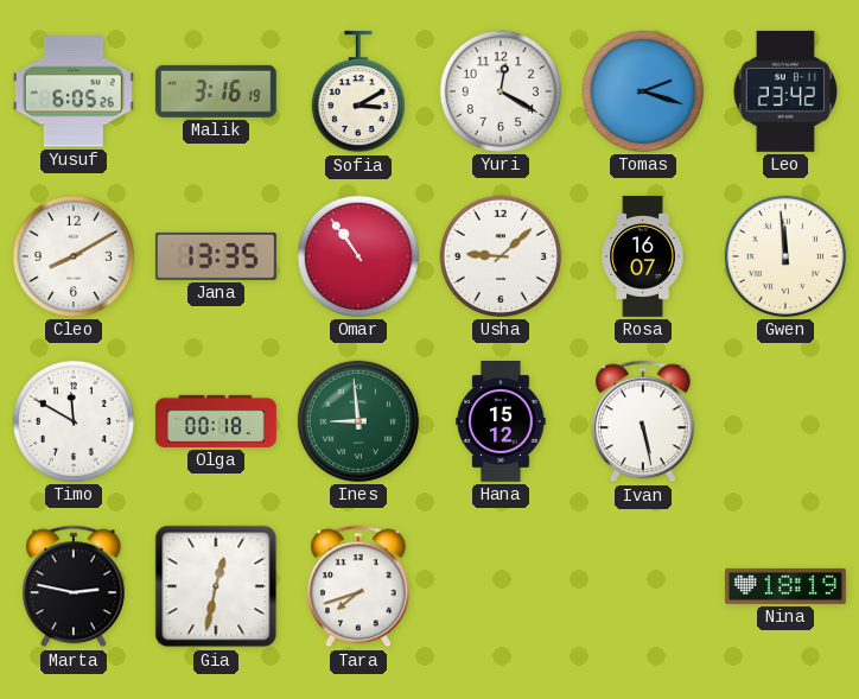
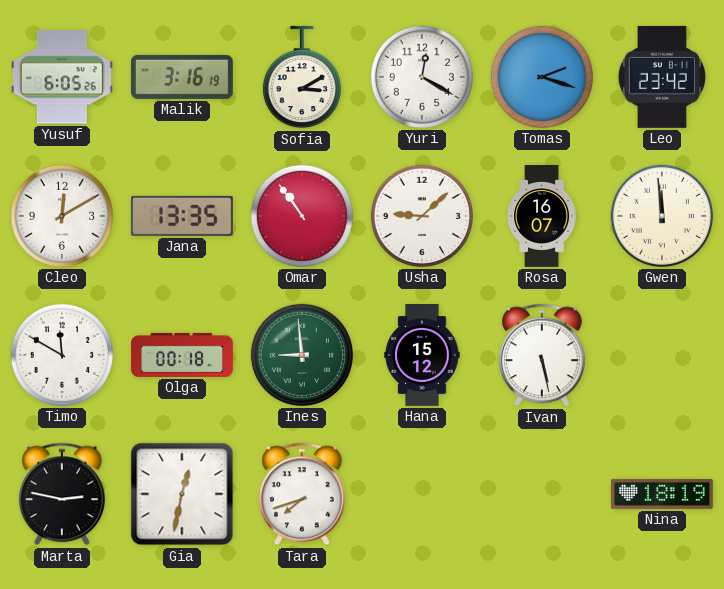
Cleo: 8:10 -> 12:10
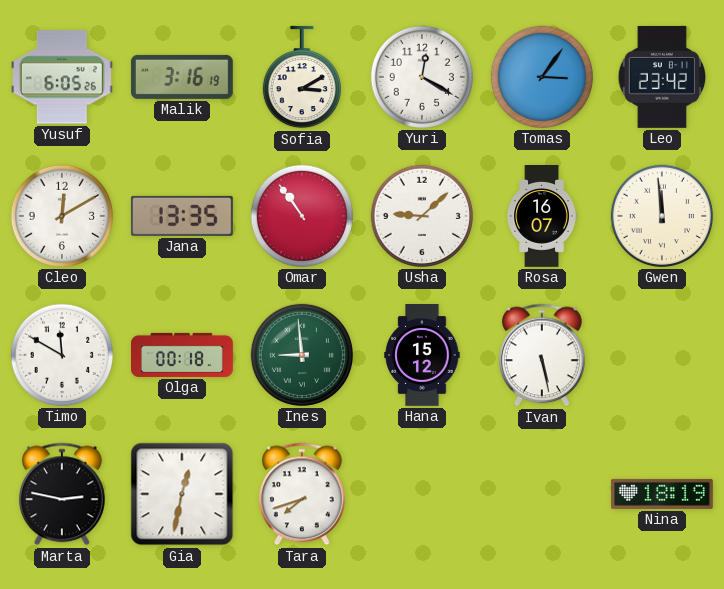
Tomas: 2:18 -> 3:06
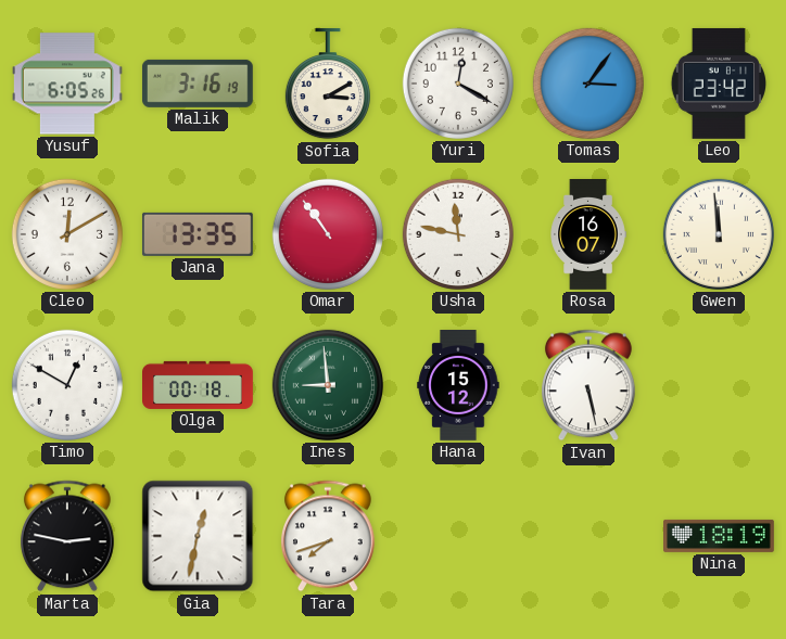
Usha: 9:08 -> 11:47
Timo: 11:50 -> 12:50
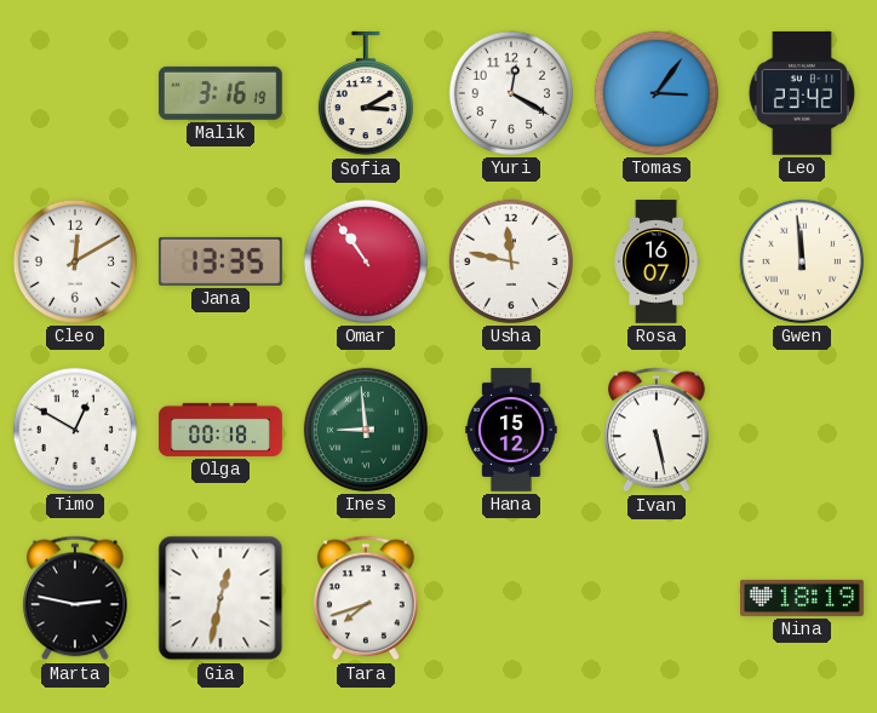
Yusuf: 6:05 -> none
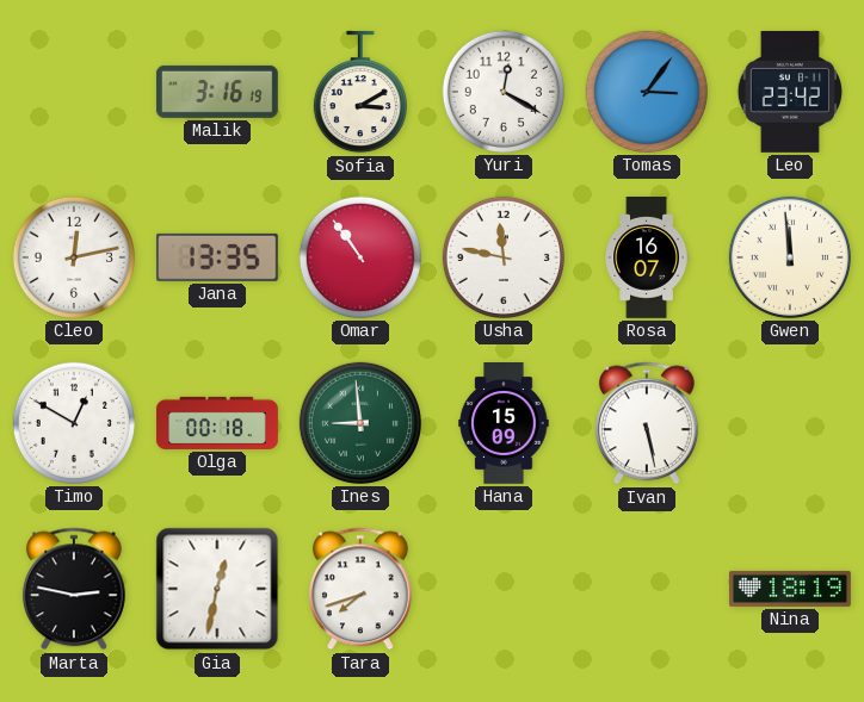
Cleo: 12:10 -> 12:13
Hana: 15:12 -> 15:09
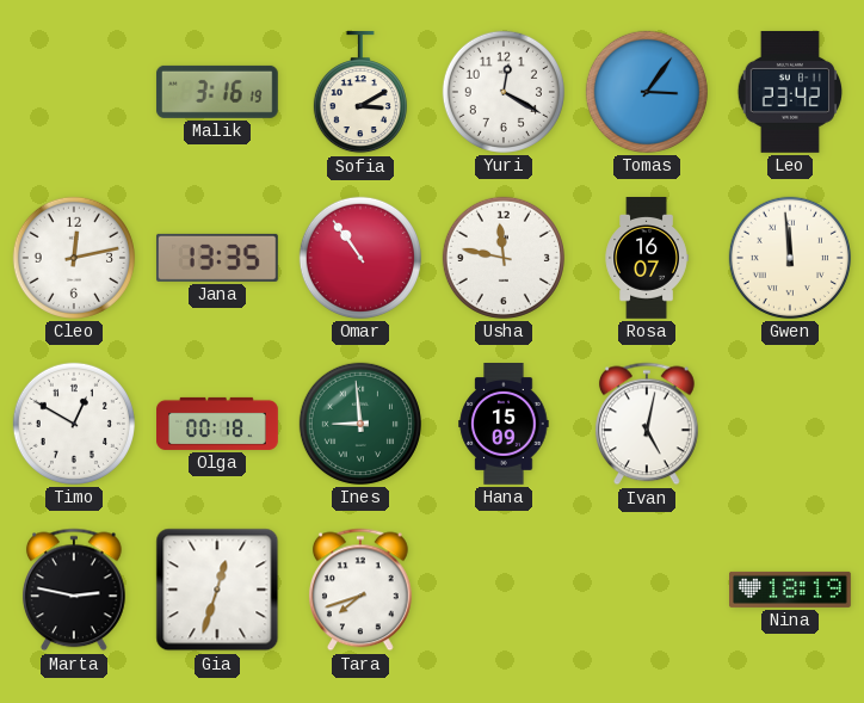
Ivan: 5:28 -> 5:02
Gia: 12:32 -> 12:33
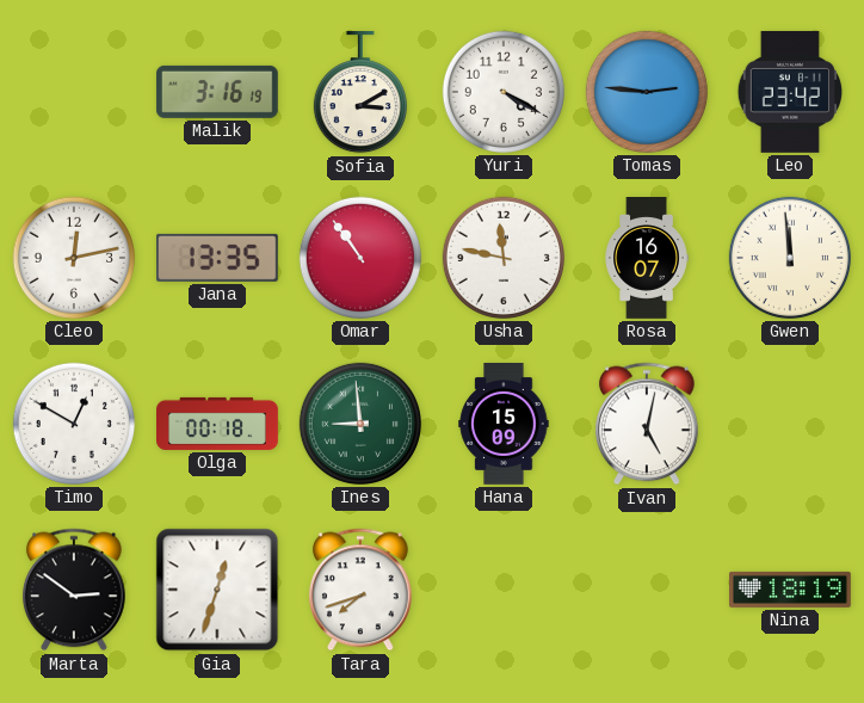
Yuri: 12:20 -> 4:20
Tomas: 3:06 -> 2:46
Marta: 2:47 -> 2:51
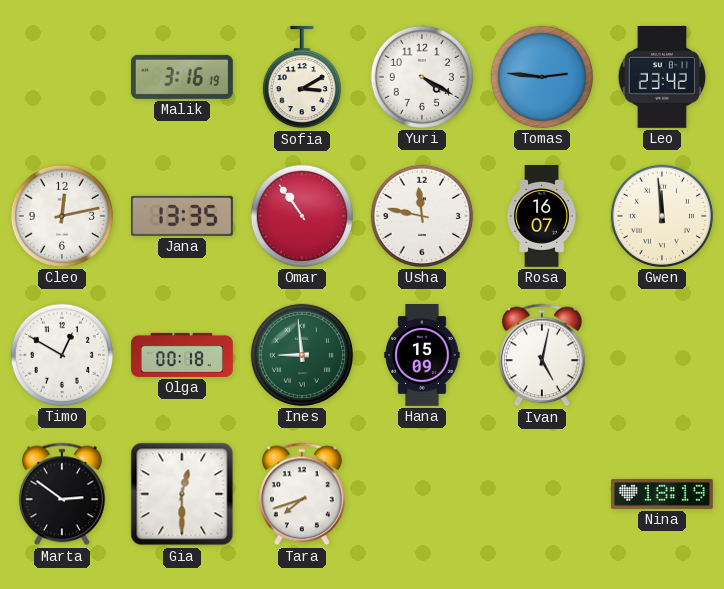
Gia: 12:33 -> 12:30
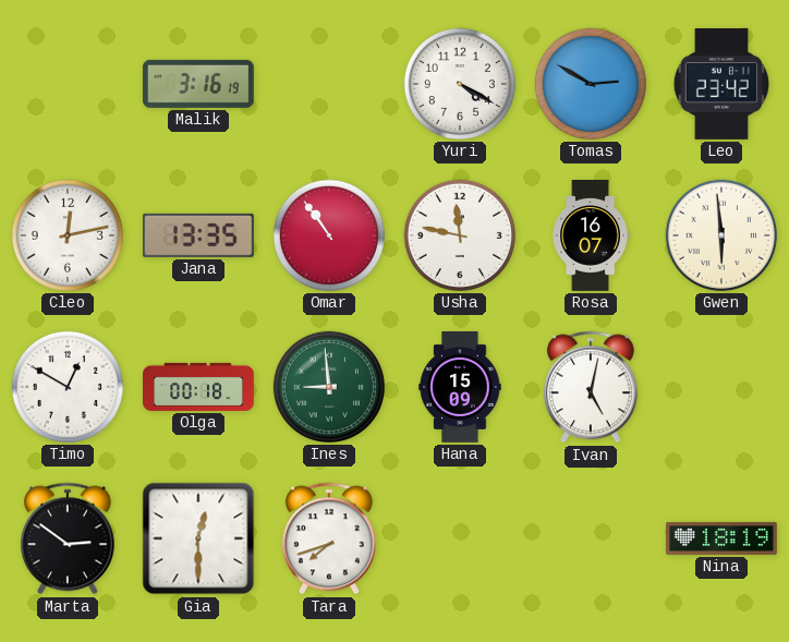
Sofia: 3:10 -> none
Tomas: 2:46 -> 2:50
Gwen: 11:59 -> 5:59
